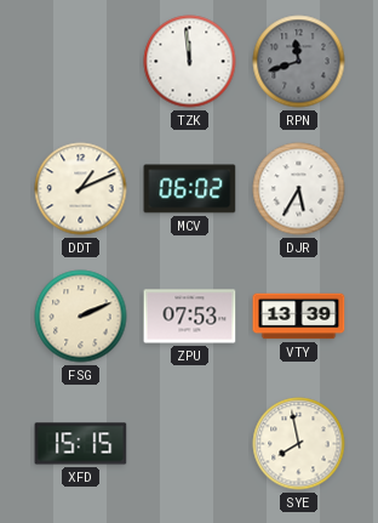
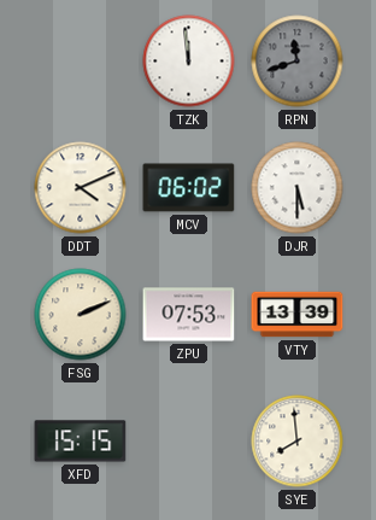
DDT: 1:11 -> 4:11
DJR: 5:35 -> 5:30
SYE: 7:58 -> 7:59
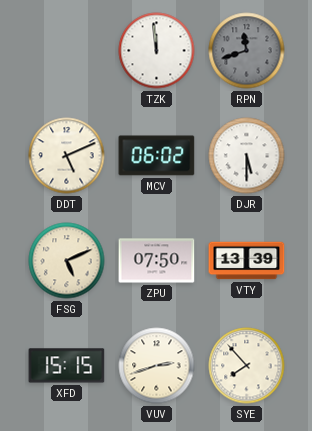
DDT: 4:11 -> 5:11
FSG: 2:11 -> 5:11
ZPU: 07:53 -> 07:50
VUV: none -> 2:42
SYE: 7:59 -> 7:53
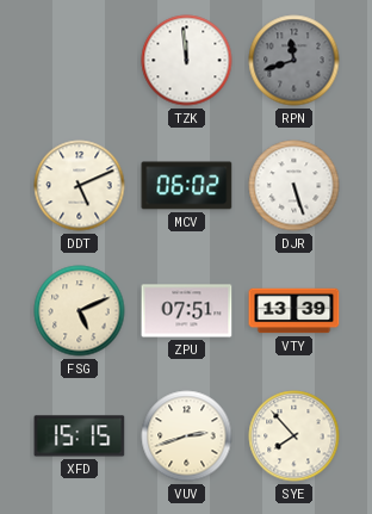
DJR: 5:30 -> 5:27
ZPU: 07:50 -> 07:51
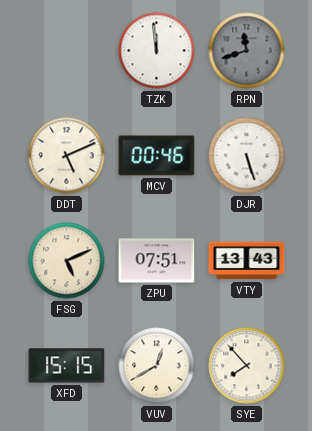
MCV: 06:02 -> 00:46
VTY: 13:39 -> 13:43
VUV: 2:42 -> 12:40
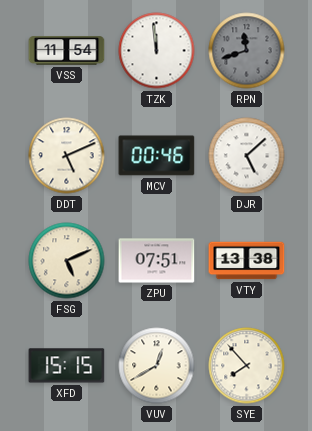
VSS: none -> 11:54
DJR: 5:27 -> 5:08
VTY: 13:43 -> 13:38
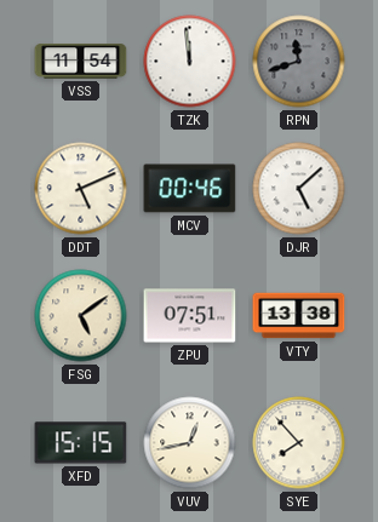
FSG: 5:11 -> 5:09
VUV: 12:40 -> 12:43
